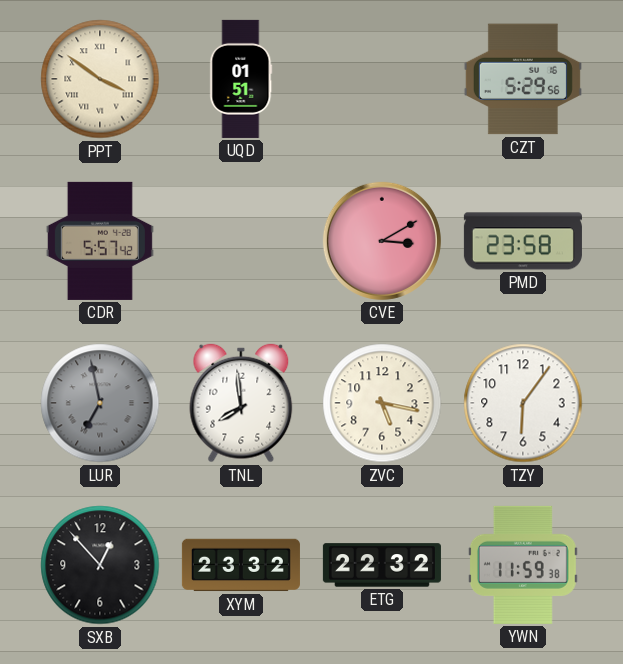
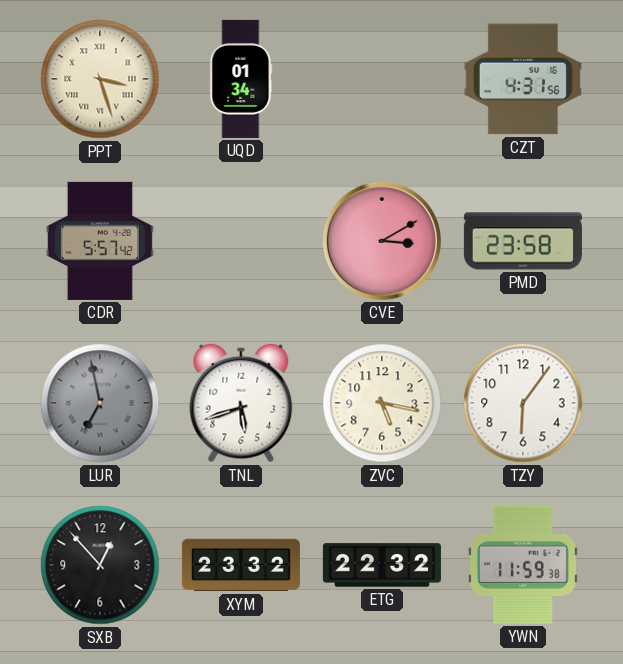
PPT: 3:51 -> 3:27
UQD: 01:51 -> 01:34
CZT: 5:29 -> 4:31
TNL: 7:59 -> 5:42
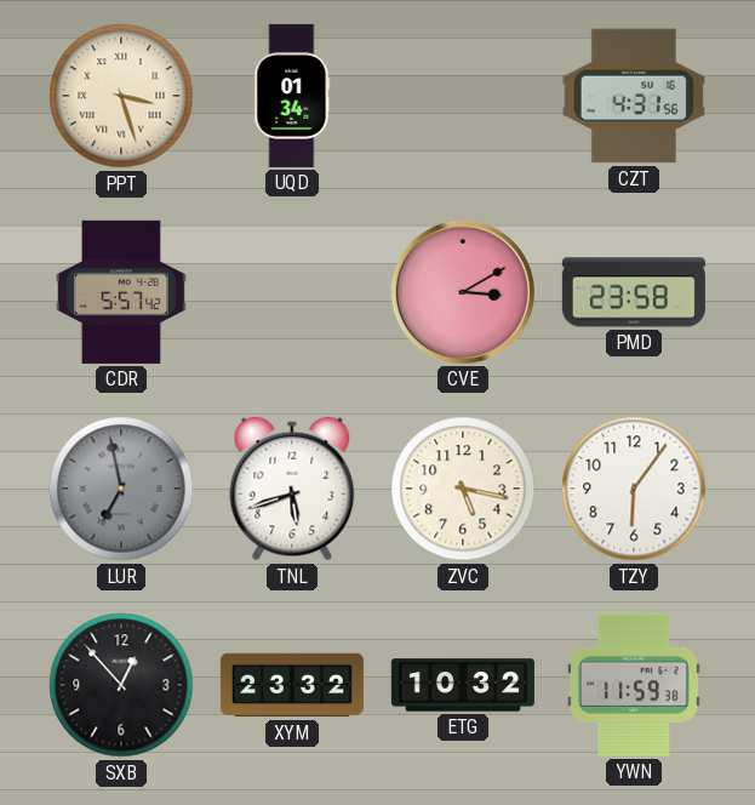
ETG: 22:32 -> 10:32
